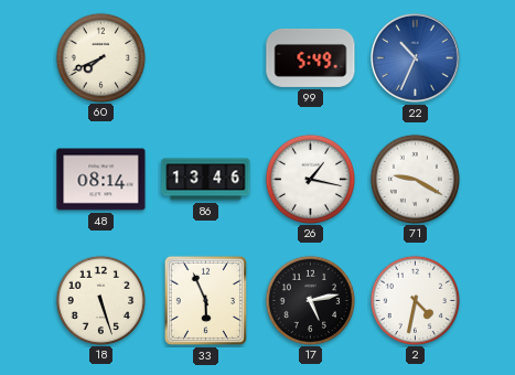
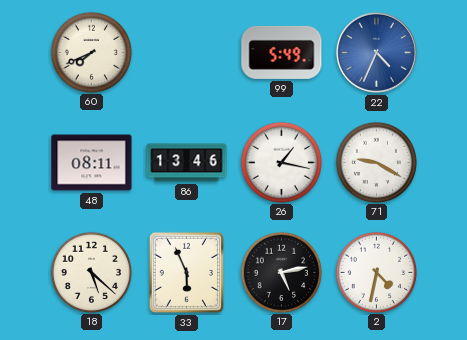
22: 10:34 -> 4:34
48: 08:14 -> 08:11
18: 5:27 -> 5:22
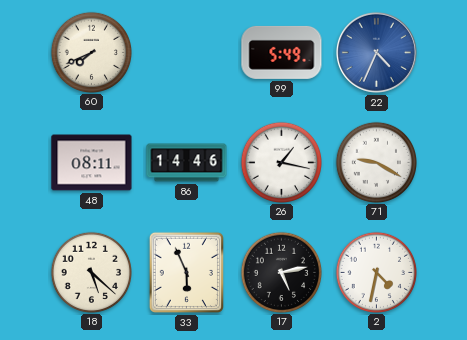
86: 13:46 -> 14:46
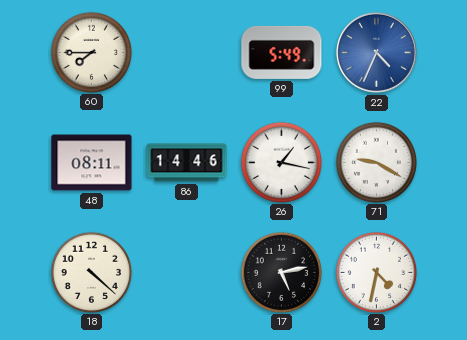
60: 7:41 -> 7:45
18: 5:22 -> 4:22
33: 5:56 -> none
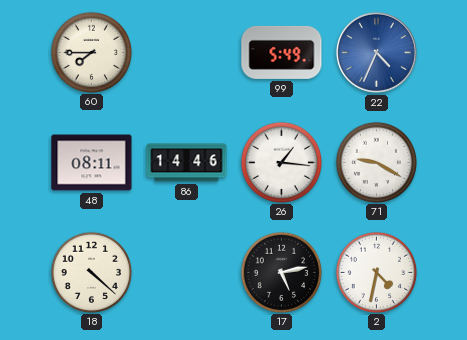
26: 1:17 -> 1:16
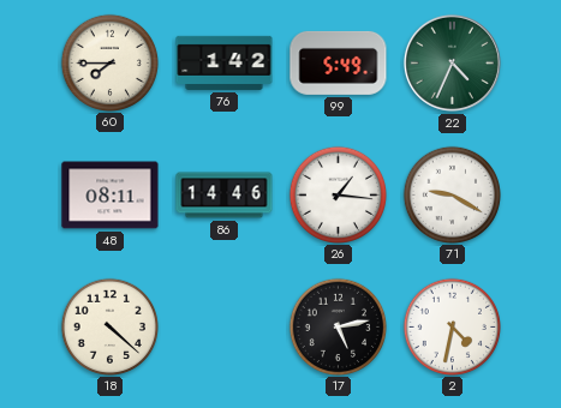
76: none -> 1:42
22 dial: blue -> green
